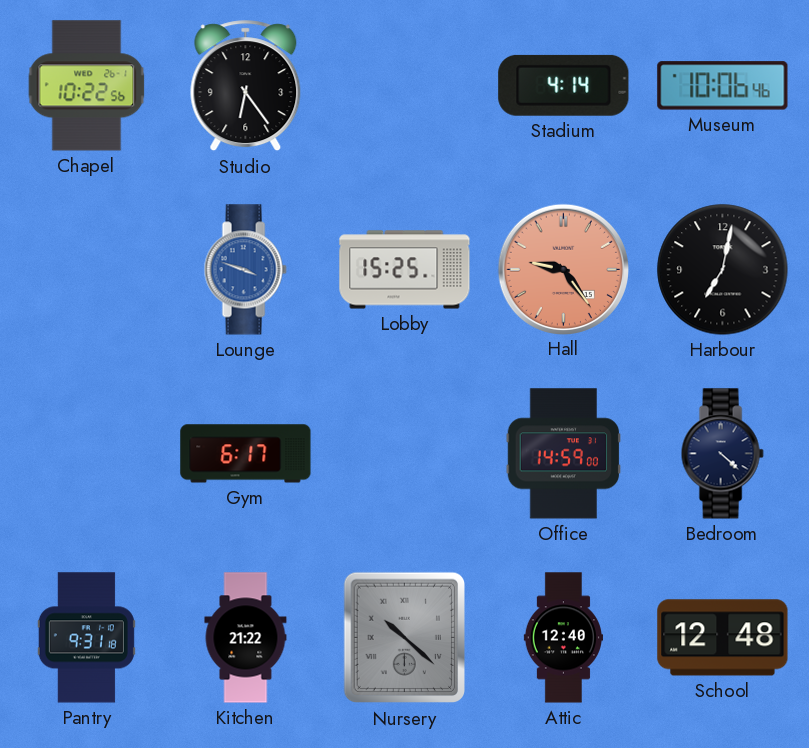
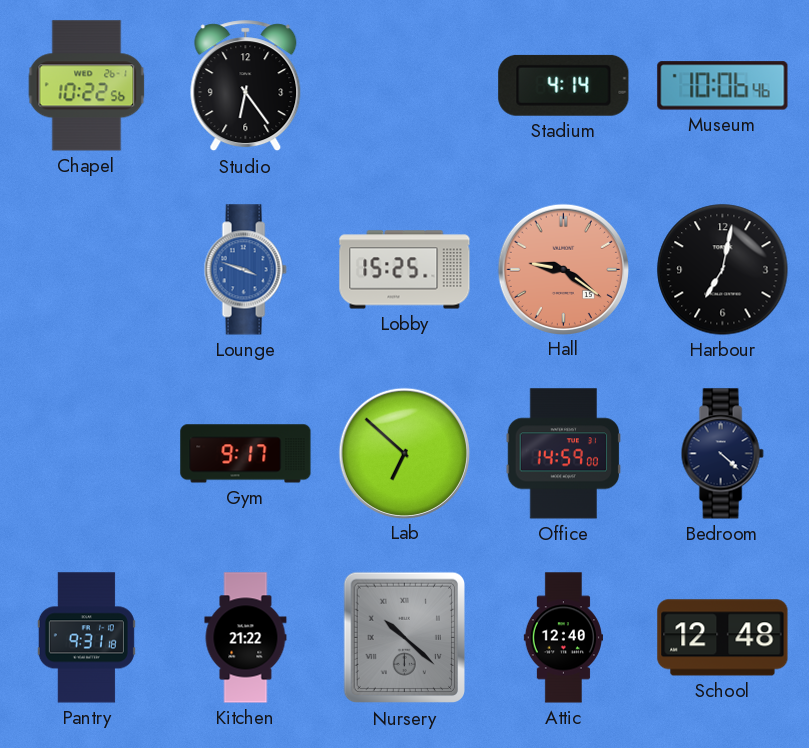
Hall: 9:24 -> 9:21
Gym: 6:17 -> 9:17
Lab: none -> 6:52
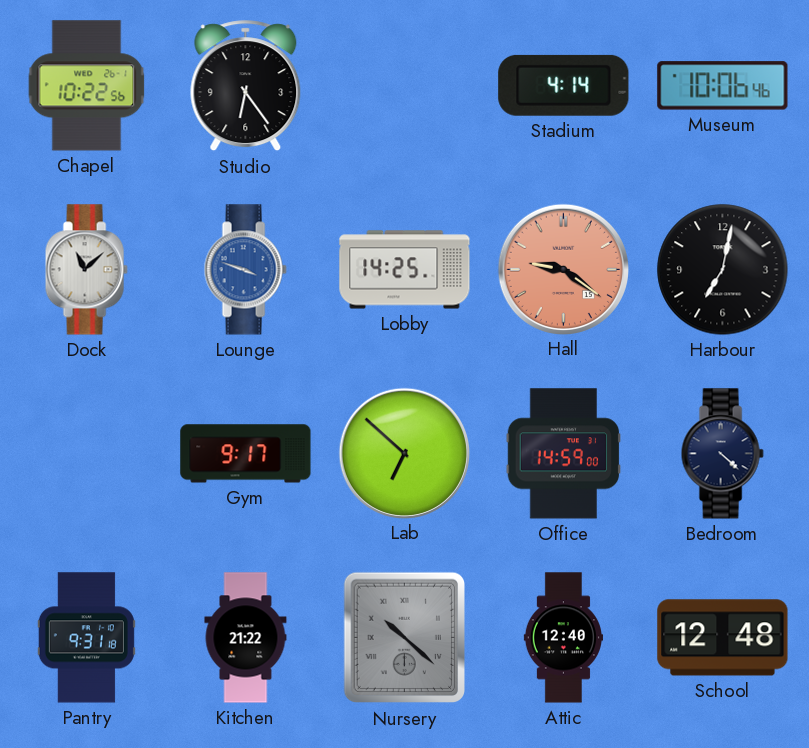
Dock: none -> 11:08
Lobby: 15:25 -> 14:25
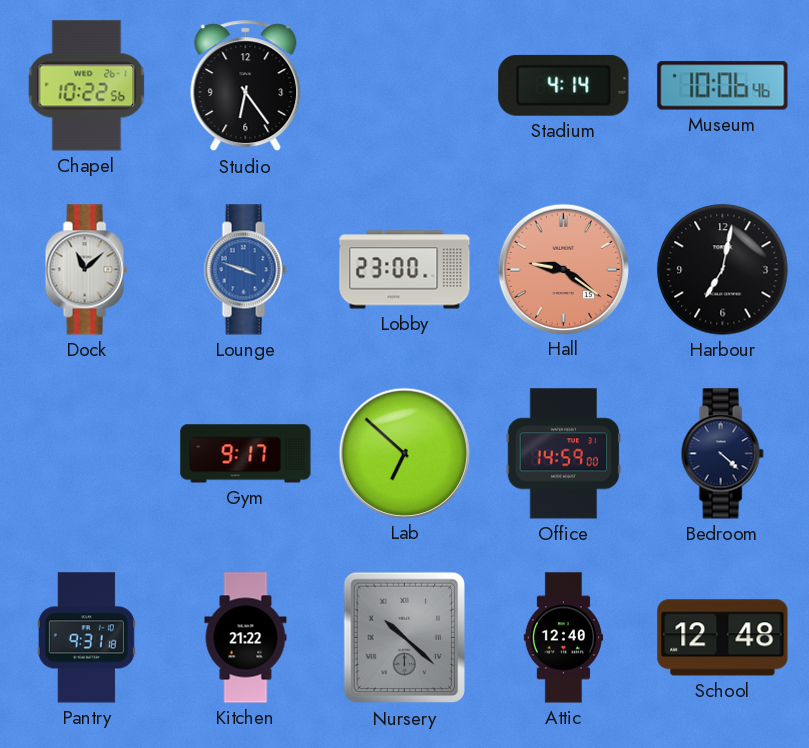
Lobby: 14:25 -> 23:00
